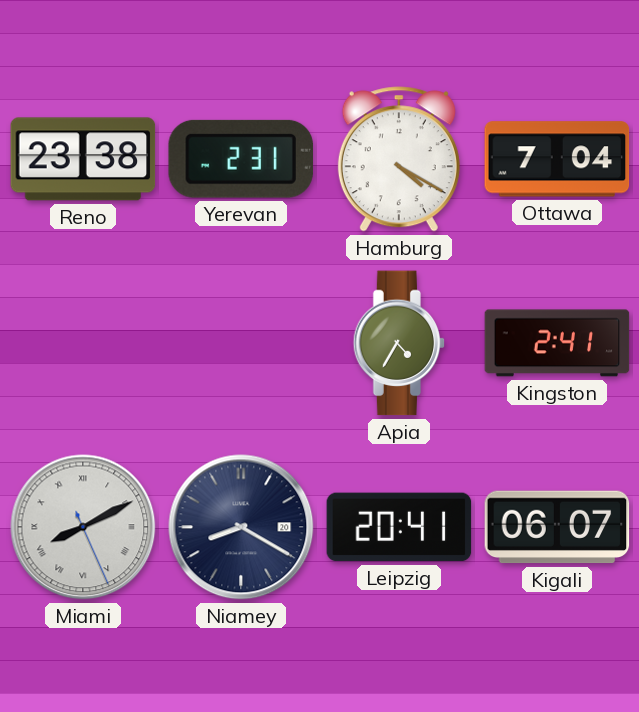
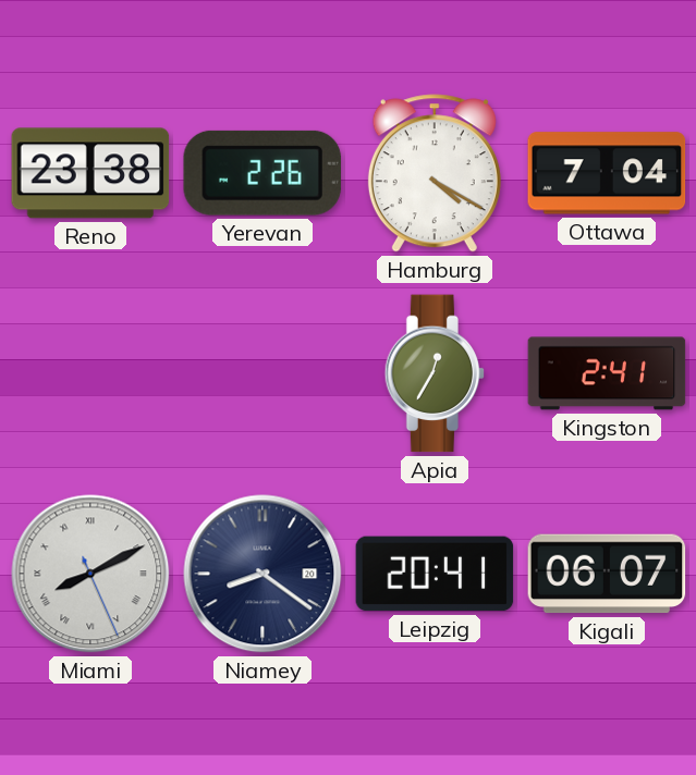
Yerevan: 2:31 -> 2:26
Apia: 4:35 -> 12:35
Niamey: 8:20 -> 8:21
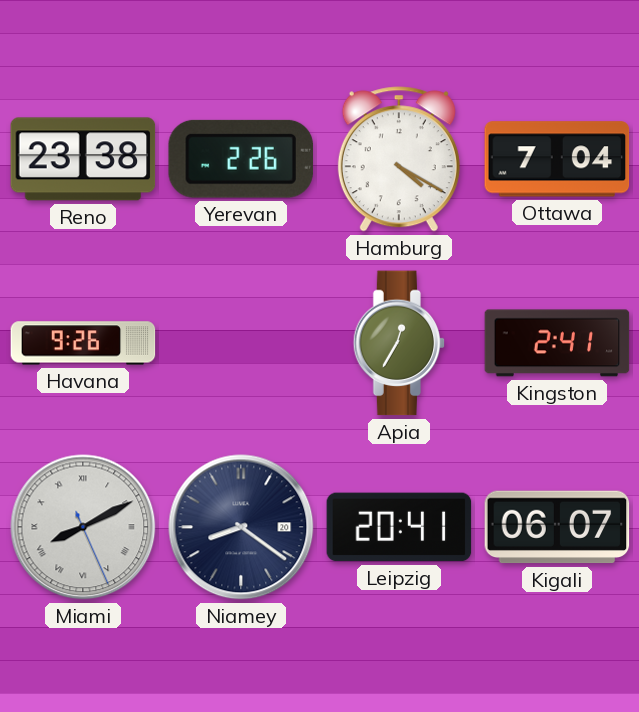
Havana: none -> 9:26
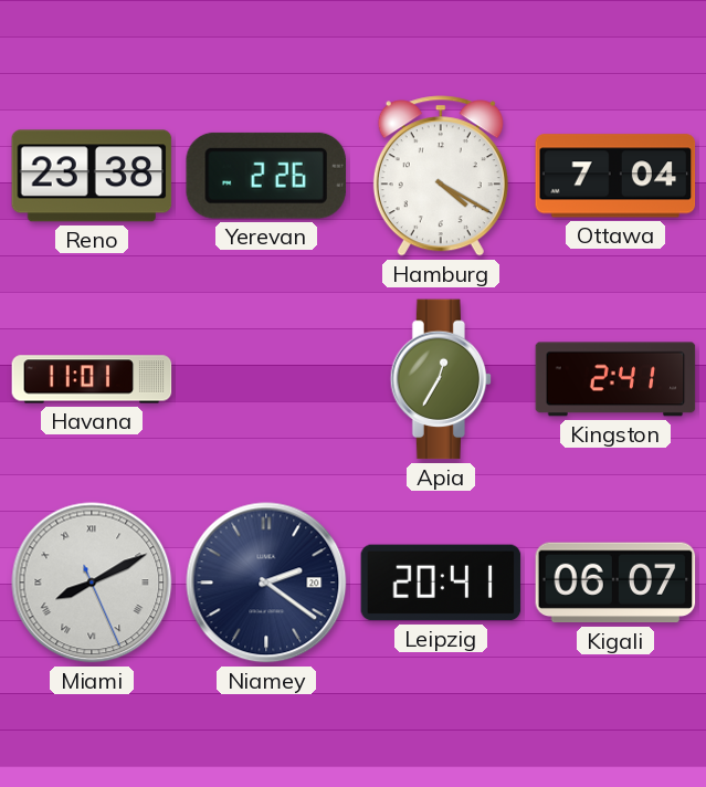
Havana: 9:26 -> 11:01
Niamey: 8:21 -> 2:21
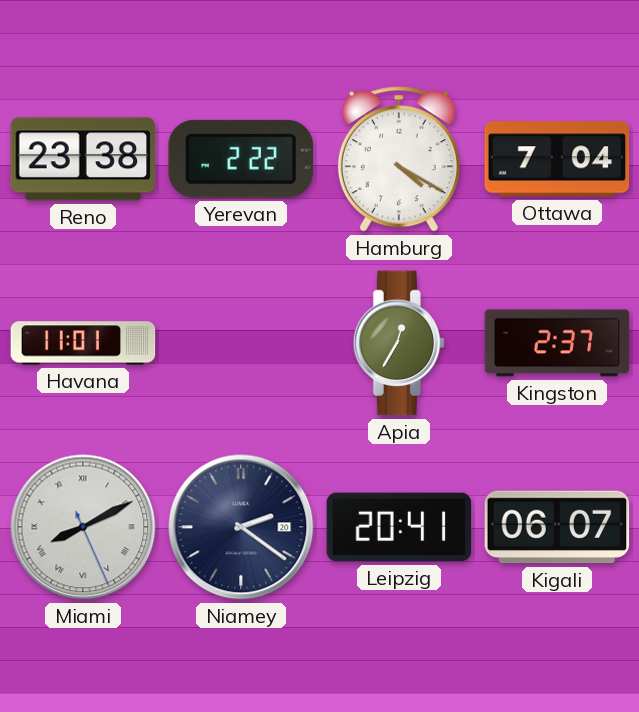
Yerevan: 2:26 -> 2:22
Kingston: 2:41 -> 2:37
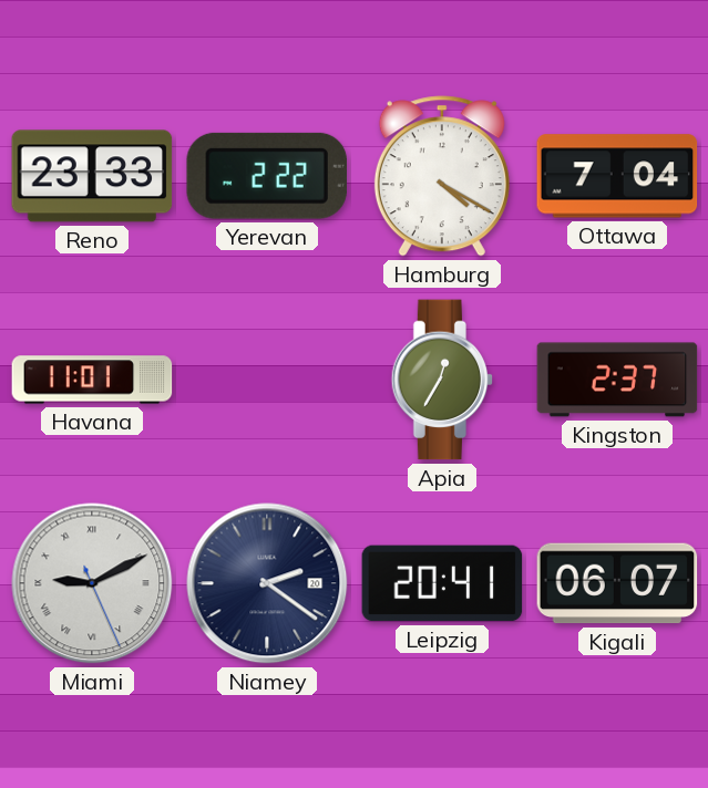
Reno: 23:38 -> 23:33
Miami: 8:10 -> 9:10
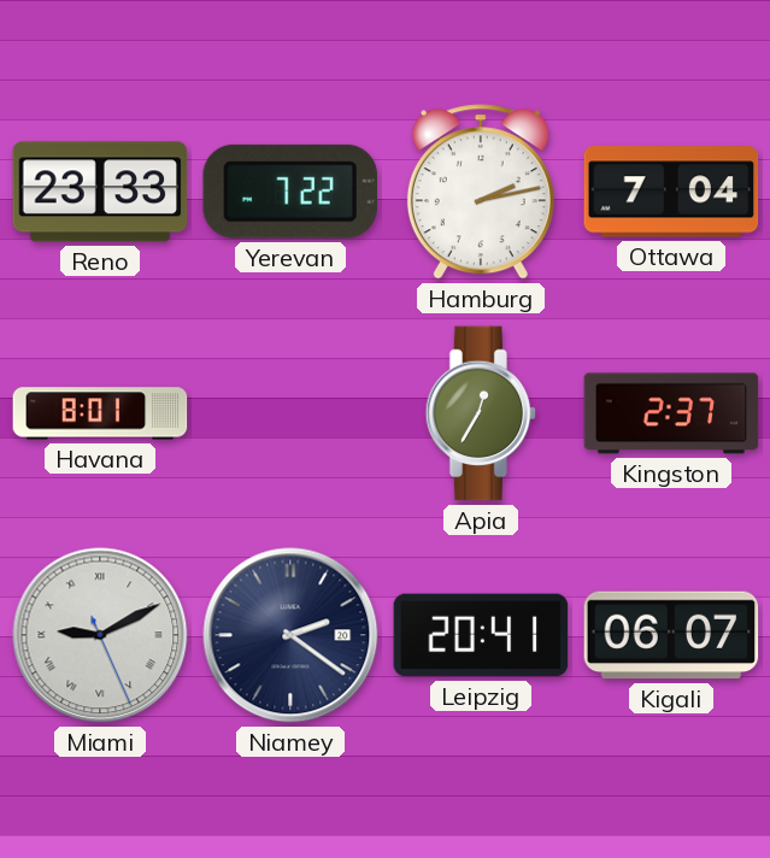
Yerevan: 2:22 -> 7:22
Hamburg: 4:20 -> 2:13
Havana: 11:01 -> 8:01
